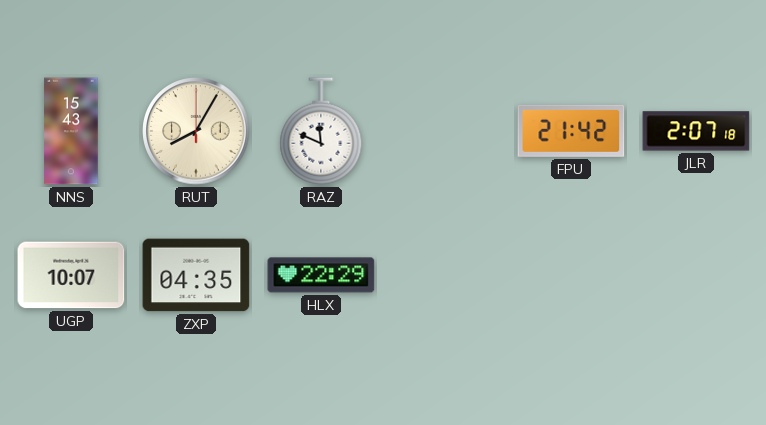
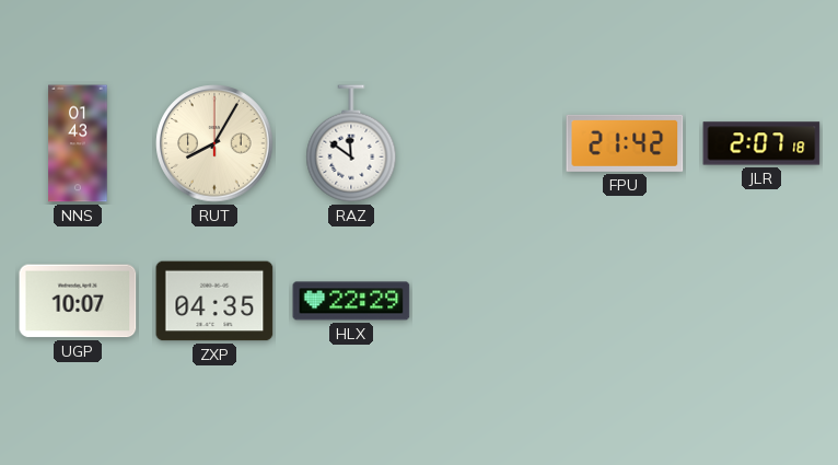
NNS: 15:43 -> 01:43
RAZ: 11:49 -> 11:51
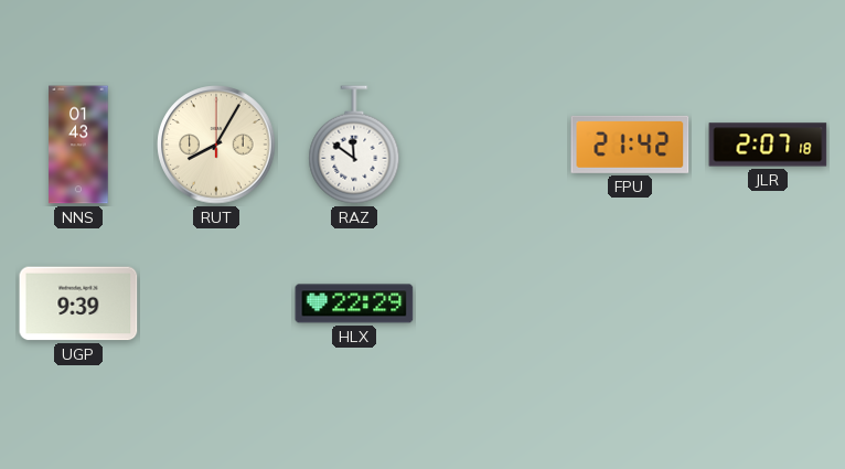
UGP: 10:07 -> 9:39
ZXP: 04:35 -> none
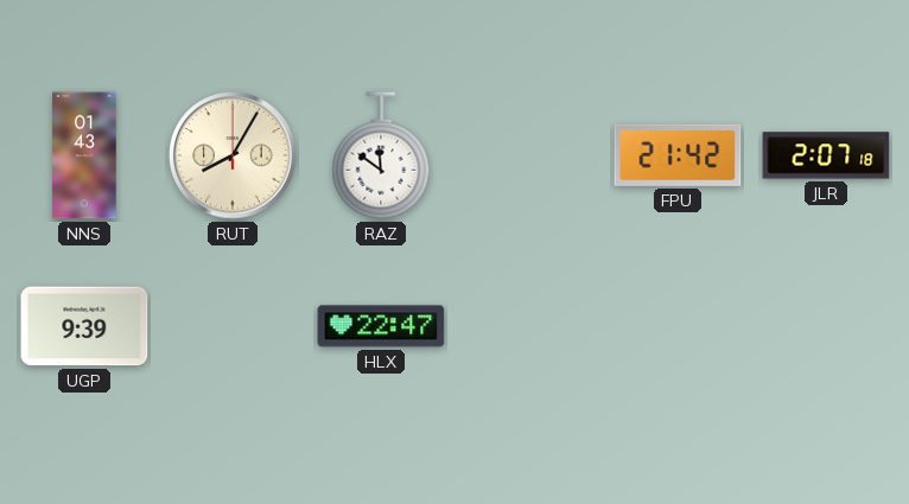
HLX: 22:29 -> 22:47
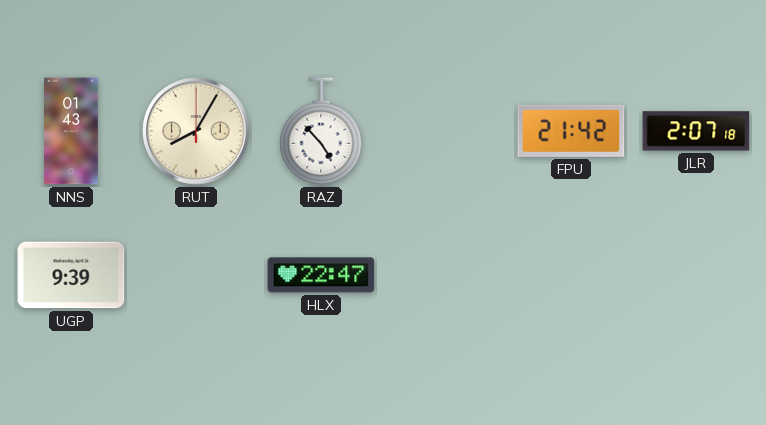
RAZ: 11:51 -> 4:53
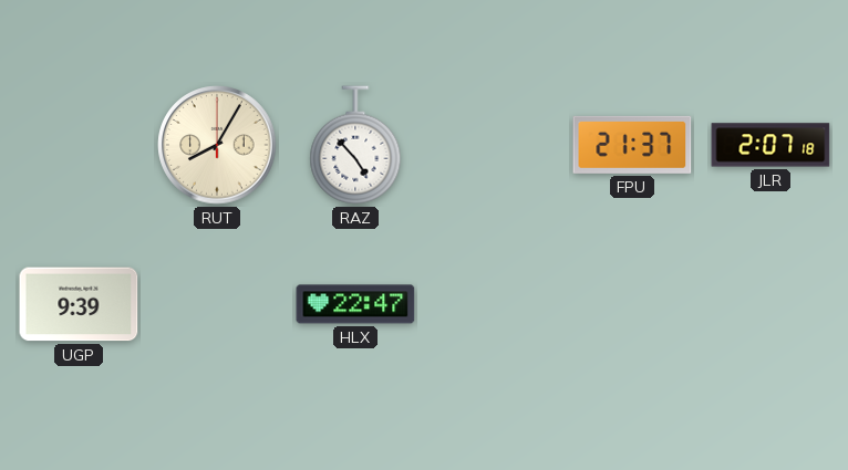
NNS: 01:43 -> none
FPU: 21:42 -> 21:37
